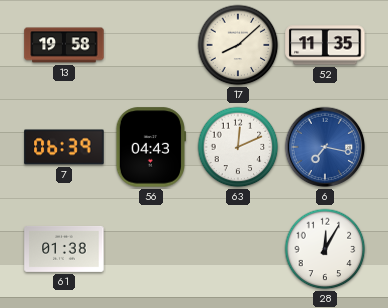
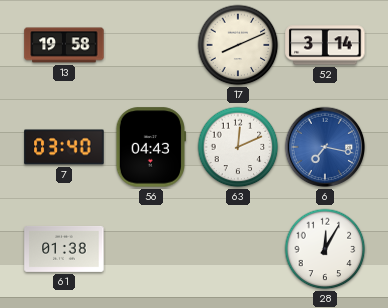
17: 8:08 -> 8:11
52: 11:35 -> 3:14
7: 06:39 -> 03:40
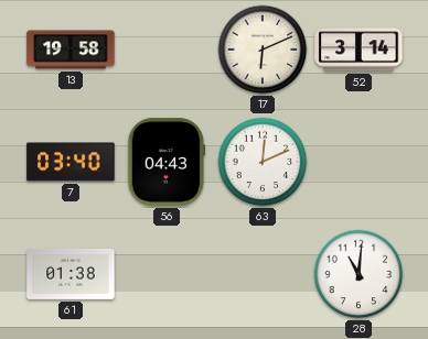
17: 8:11 -> 6:11
6: 7:17 -> none
28: 12:05 -> 11:01
